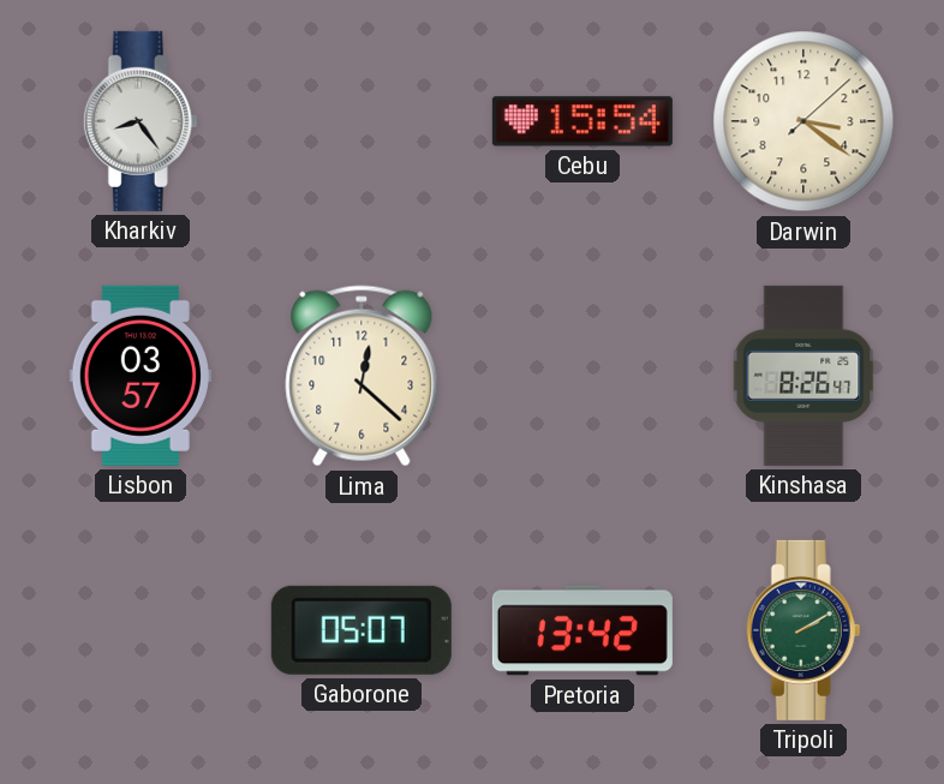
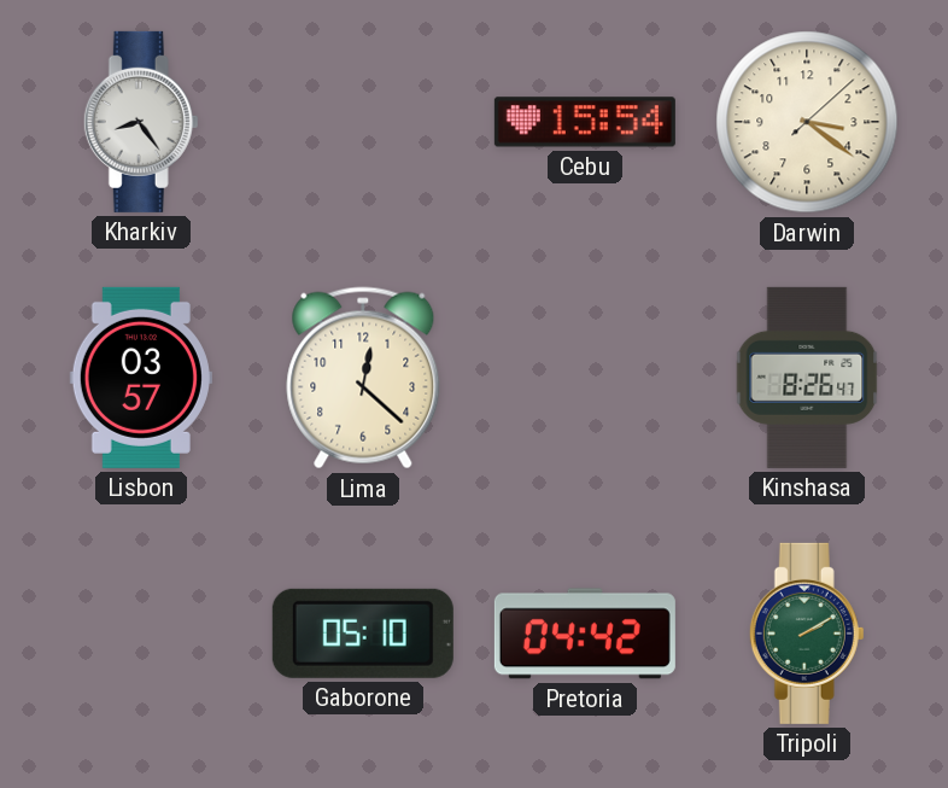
Gaborone: 05:07 -> 05:10
Pretoria: 13:42 -> 04:42
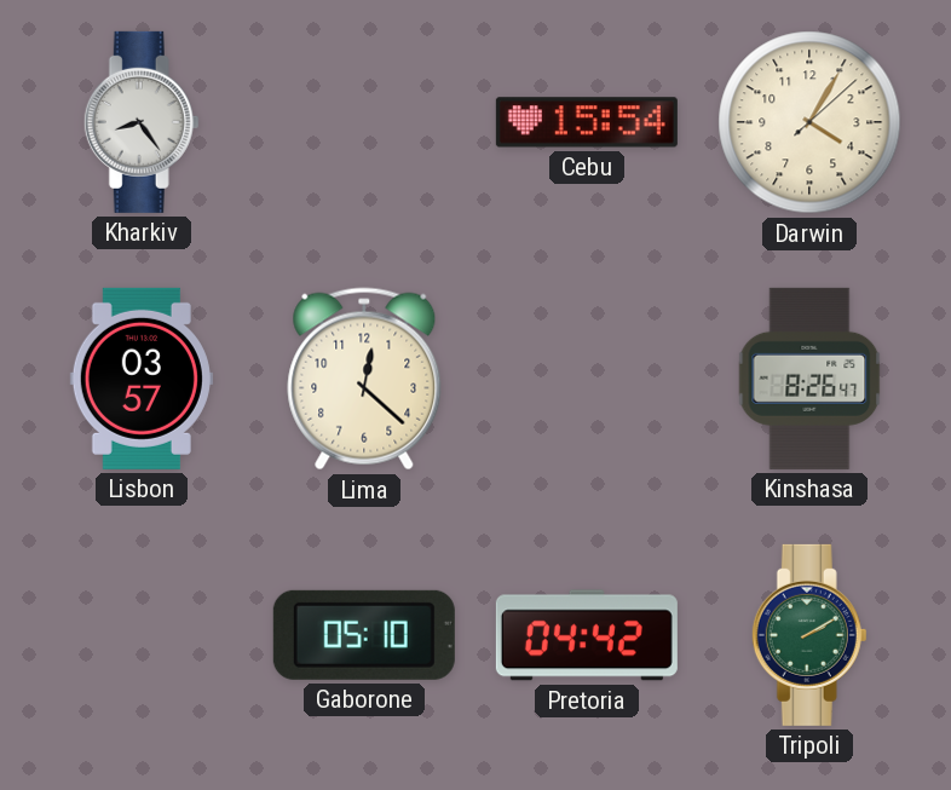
Darwin: 3:21 -> 4:05
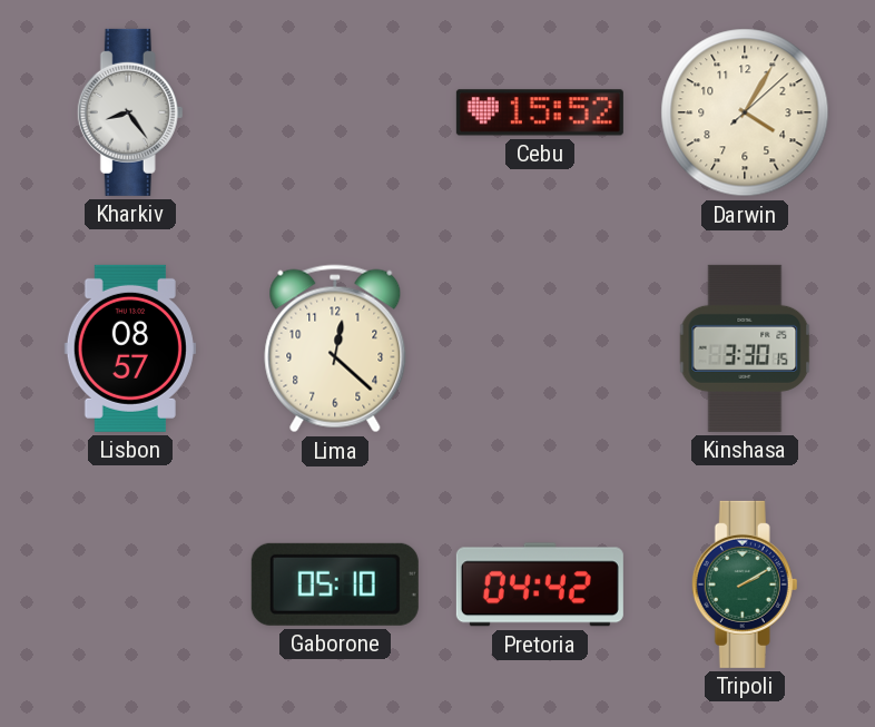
Cebu: 15:54 -> 15:52
Lisbon: 03:57 -> 08:57
Kinshasa: 8:26 -> 3:30
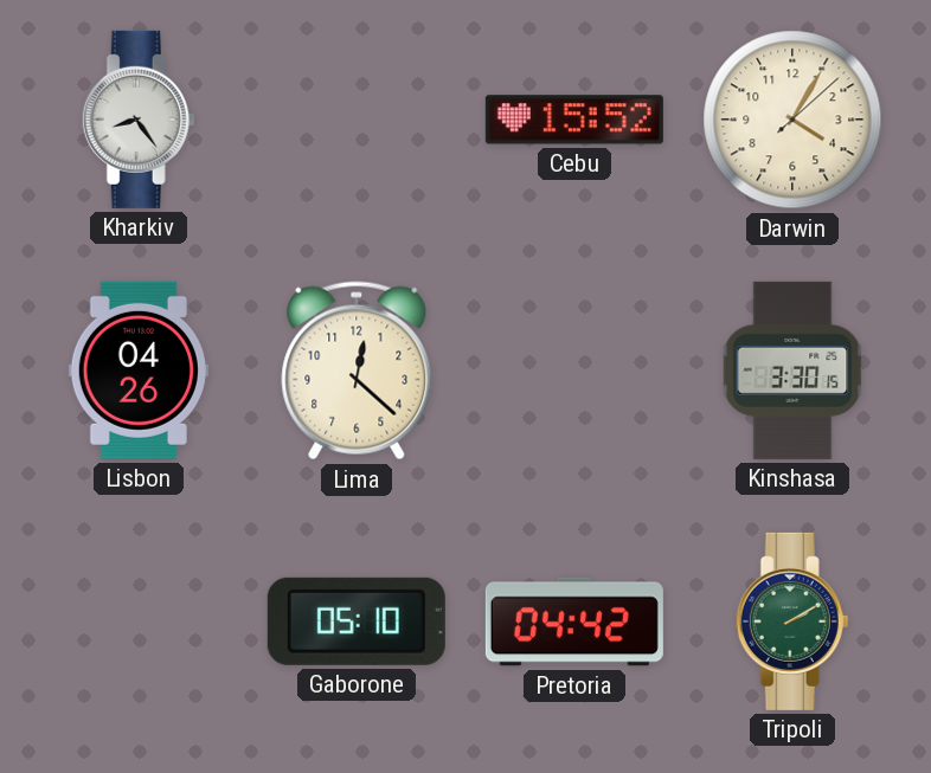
Lisbon: 08:57 -> 04:26
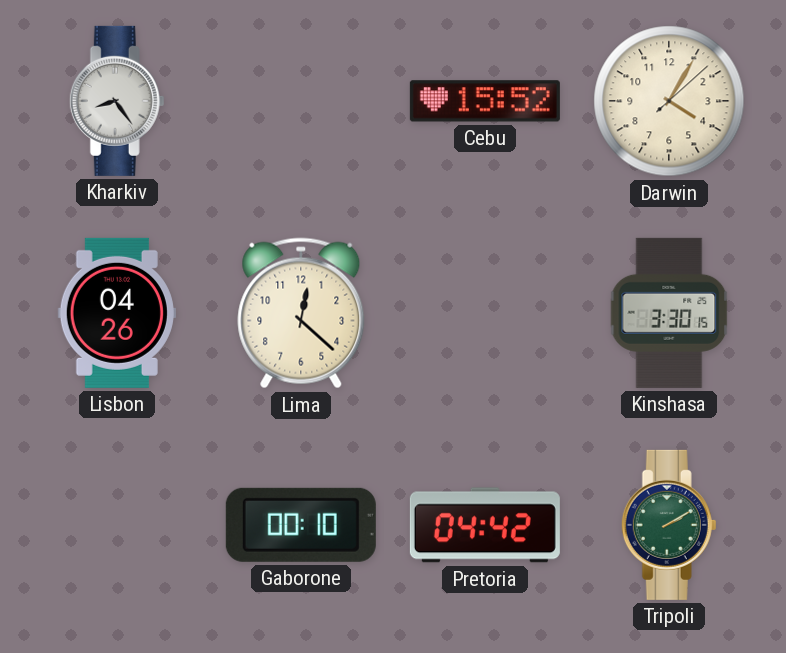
Gaborone: 05:10 -> 00:10
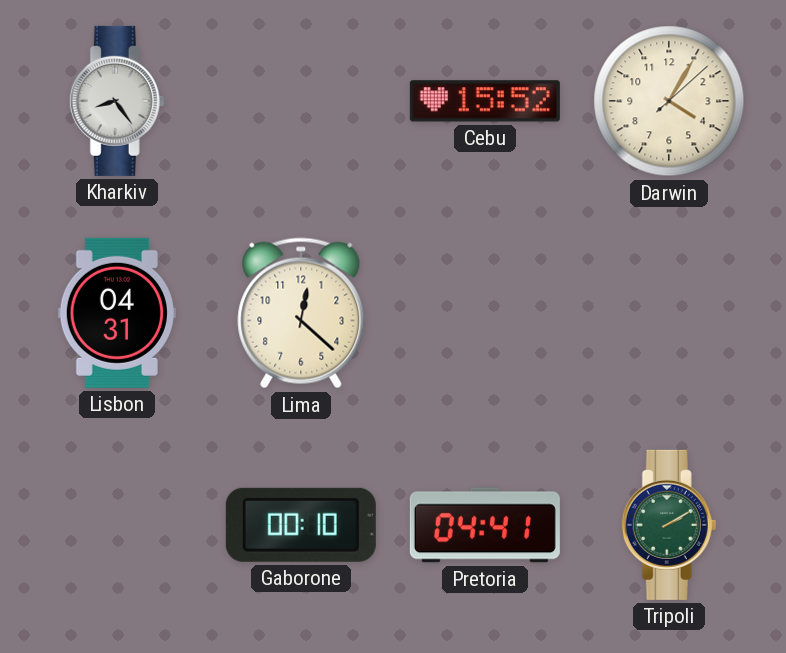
Lisbon: 04:26 -> 04:31
Kinshasa: 3:30 -> none
Pretoria: 04:42 -> 04:41
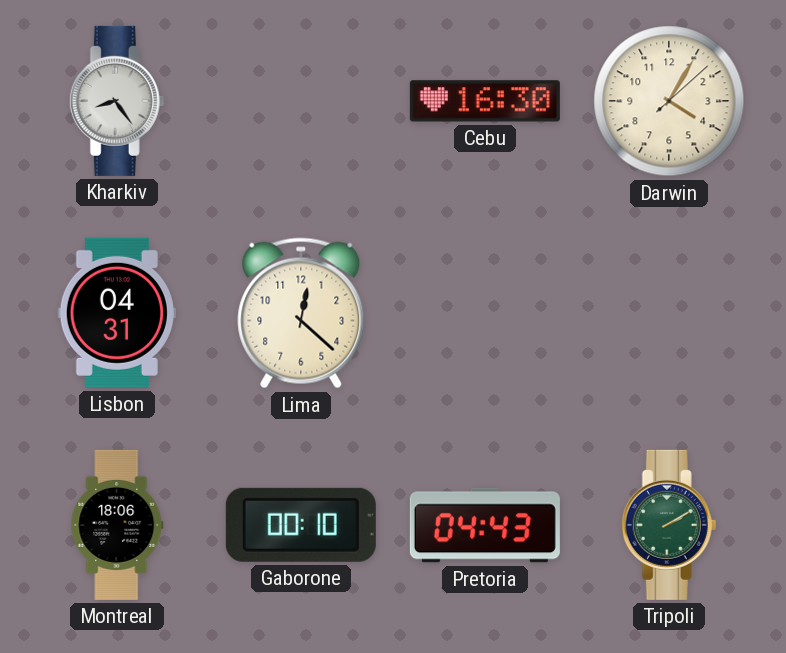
Cebu: 15:52 -> 16:30
Montreal: none -> 18:06
Pretoria: 04:41 -> 04:43
